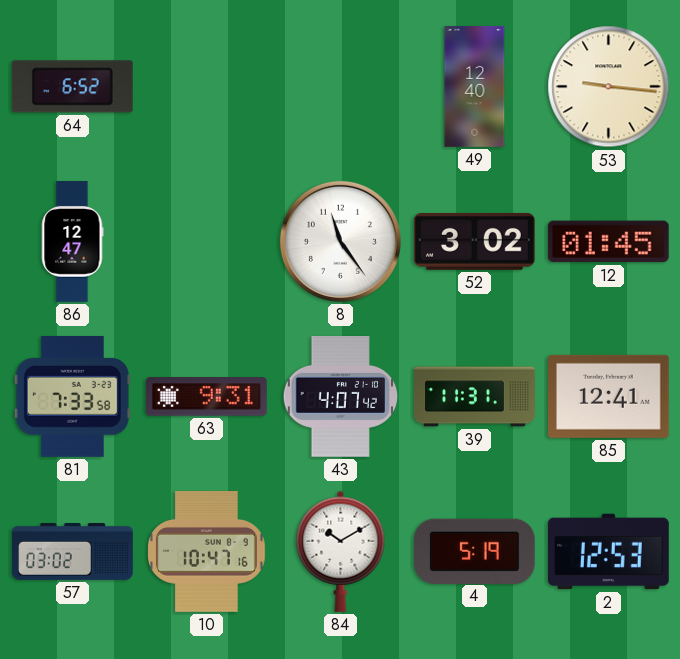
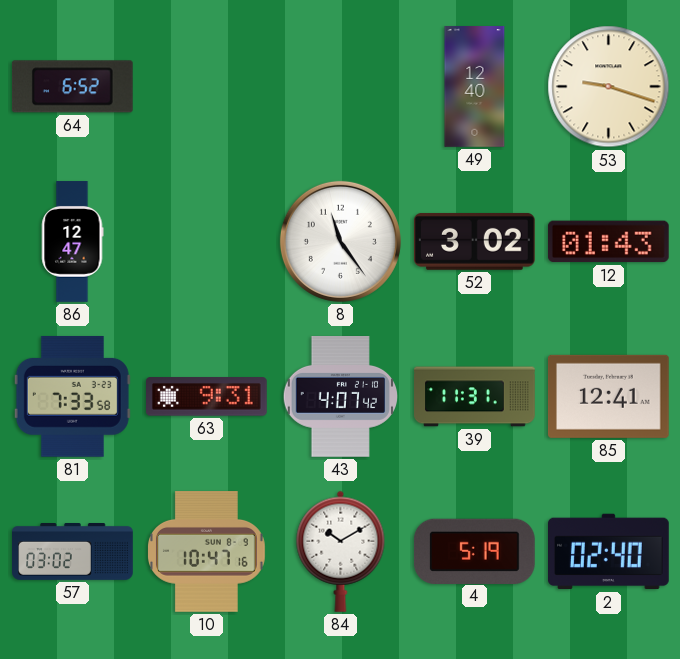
53: 9:16 -> 9:18
12: 01:45 -> 01:43
2: 12:53 -> 02:40
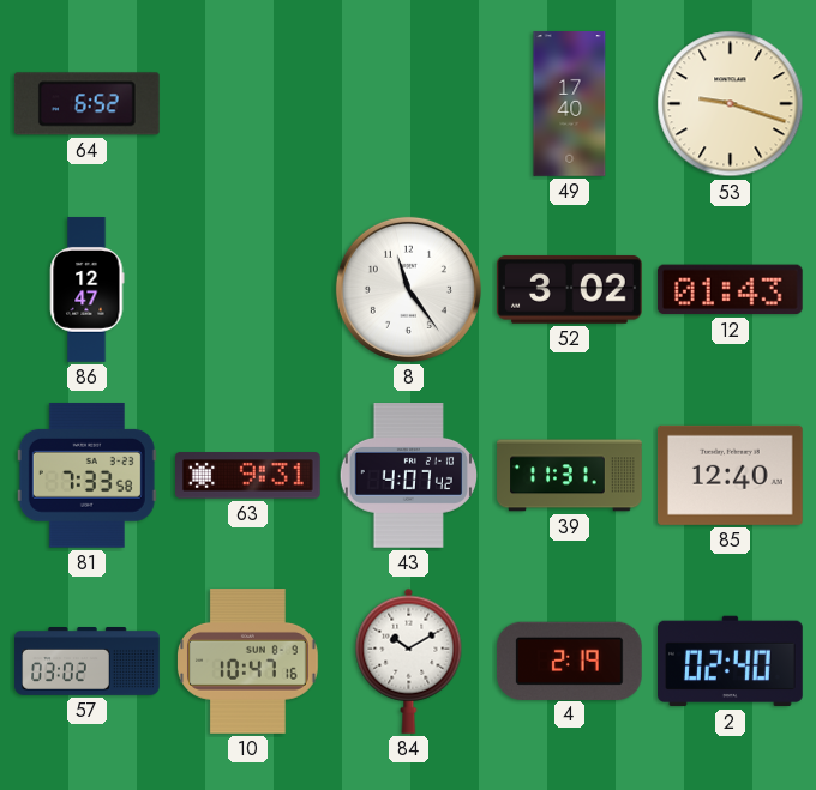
49: 12:40 -> 17:40
85: 12:41 -> 12:40
4: 5:19 -> 2:19
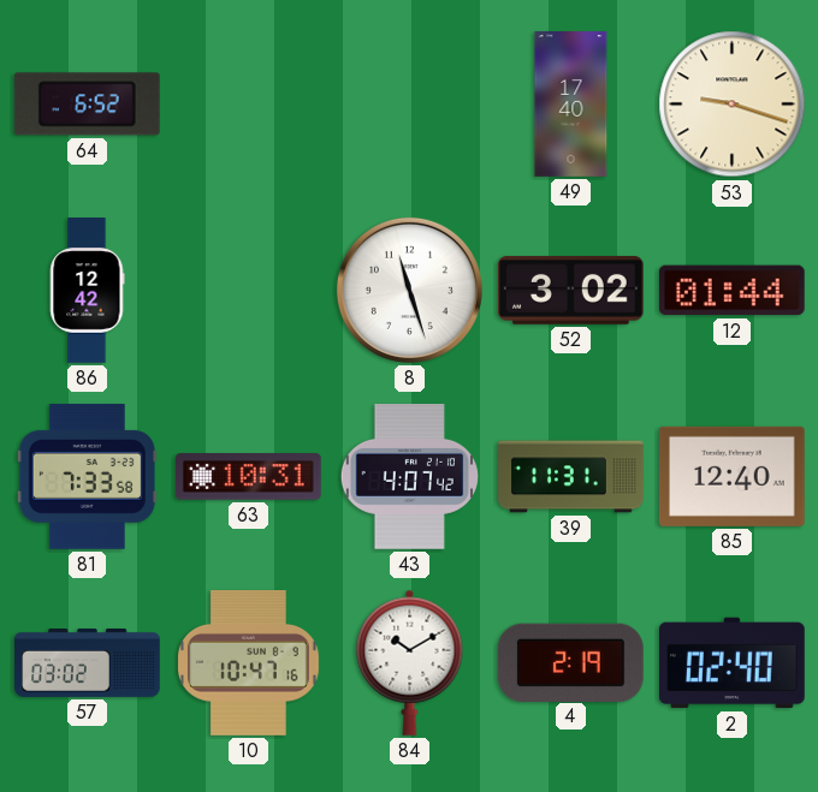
86: 12:47 -> 12:42
8: 11:24 -> 11:27
12: 01:43 -> 01:44
63: 9:31 -> 10:31
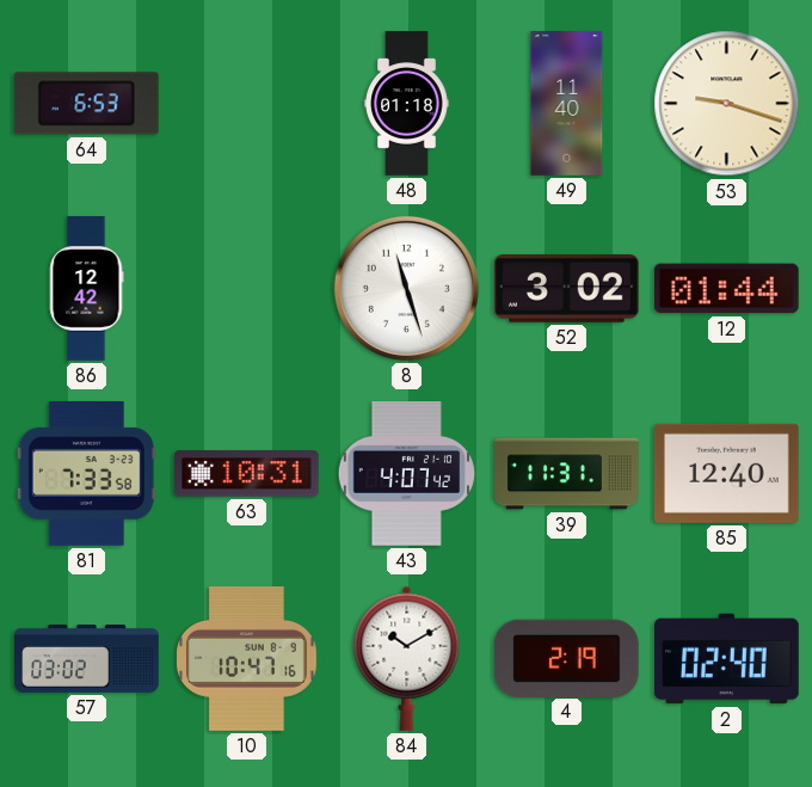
64: 6:52 -> 6:53
48: none -> 01:18
49: 17:40 -> 11:40
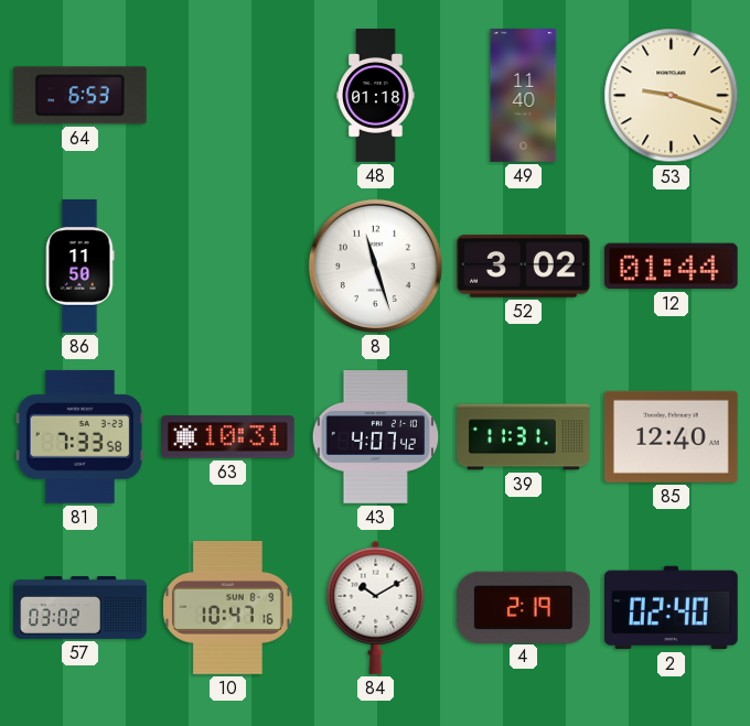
86: 12:42 -> 11:50
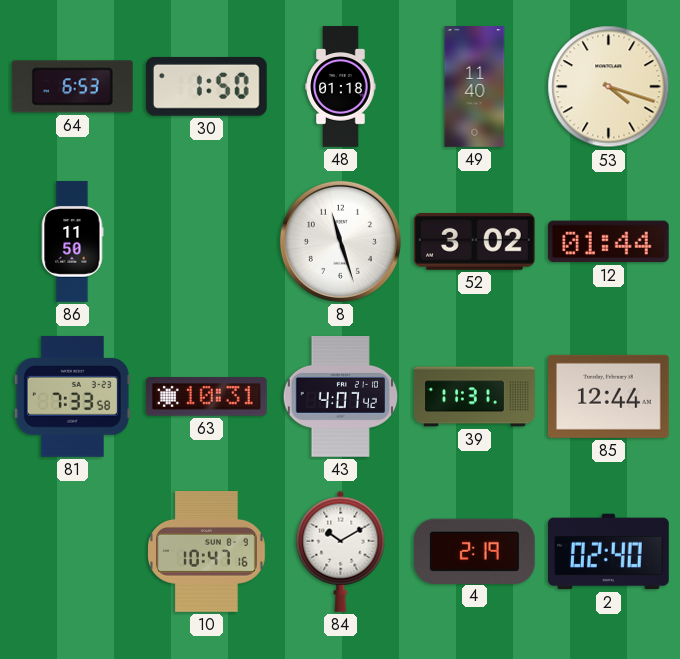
30: none -> 1:50
53: 9:18 -> 4:18
85: 12:40 -> 12:44
57: 03:02 -> none
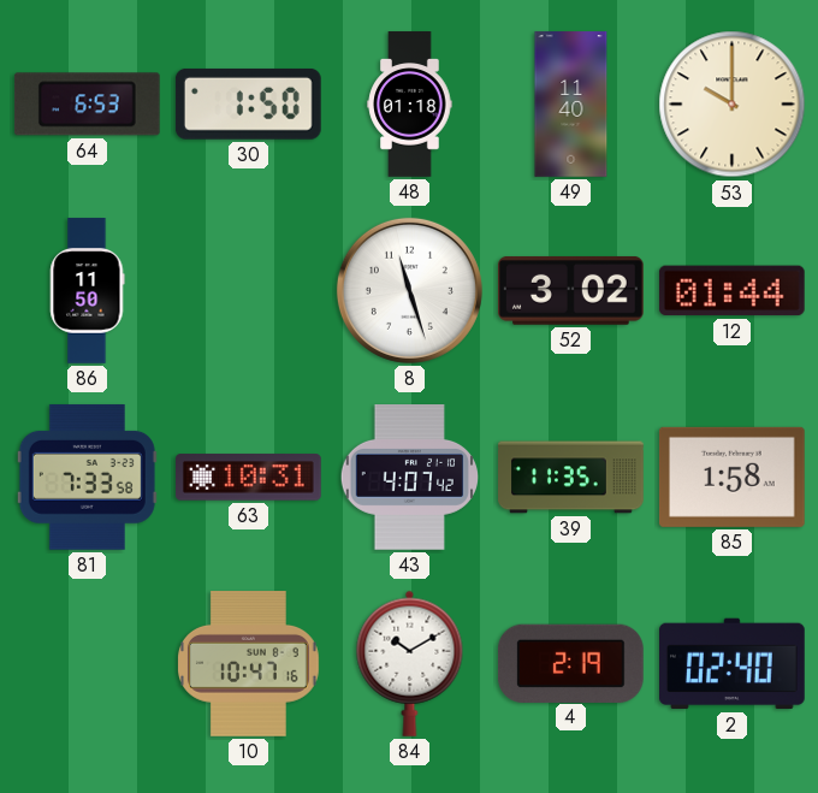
53: 4:18 -> 10:00
39: 11:31 -> 11:35
85: 12:44 -> 1:58
